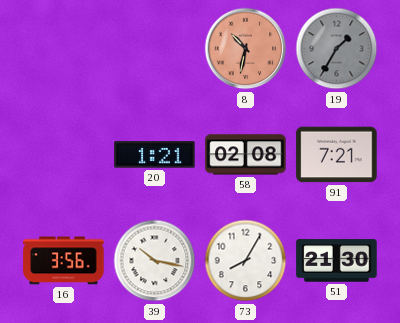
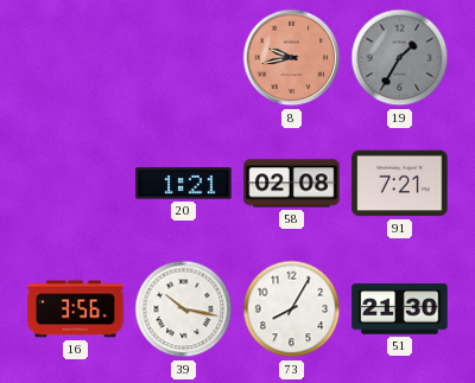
8: 10:32 -> 9:43
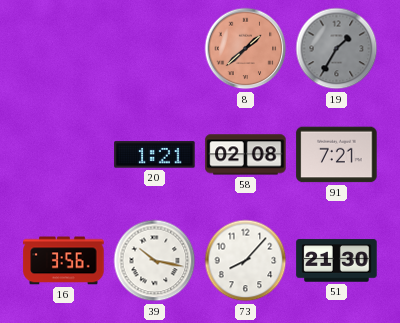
8: 9:43 -> 1:38
73: 8:05 -> 8:07
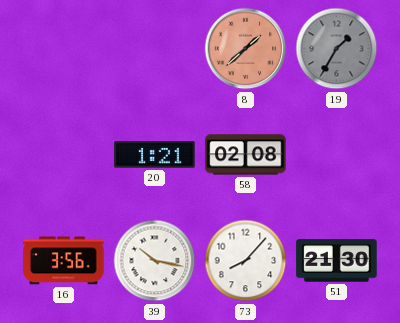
91: 7:21 -> none
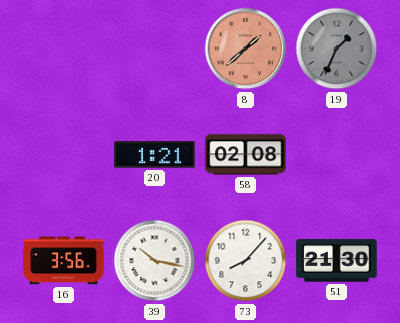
19: 1:35 -> 1:34
